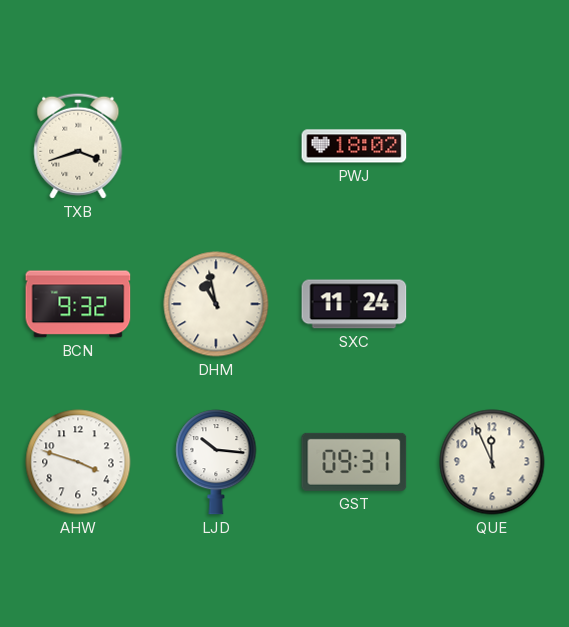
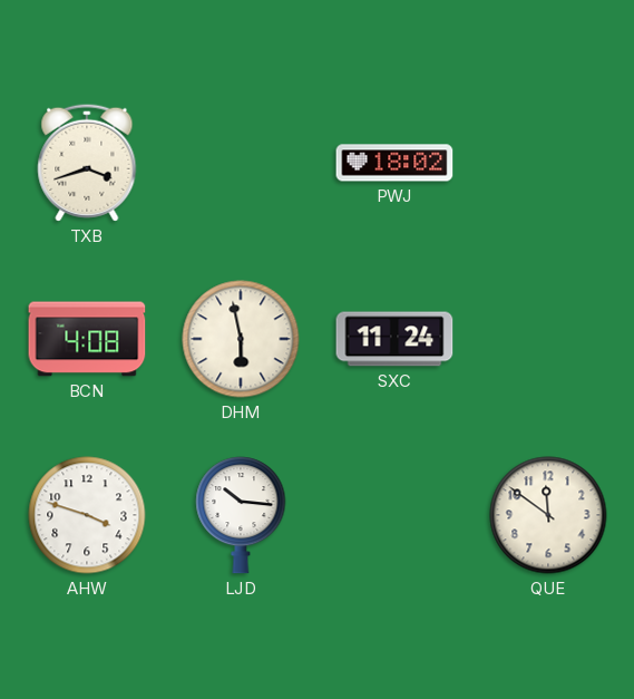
BCN: 9:32 -> 4:08
DHM: 10:58 -> 5:58
GST: 09:31 -> none
QUE: 11:56 -> 11:51
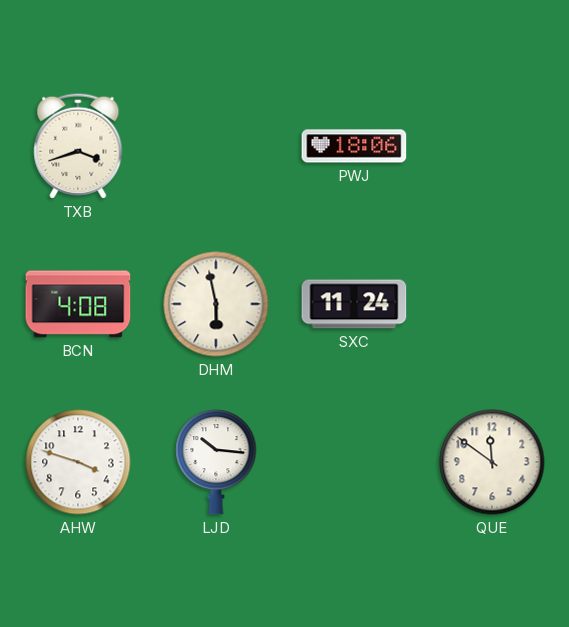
PWJ: 18:02 -> 18:06
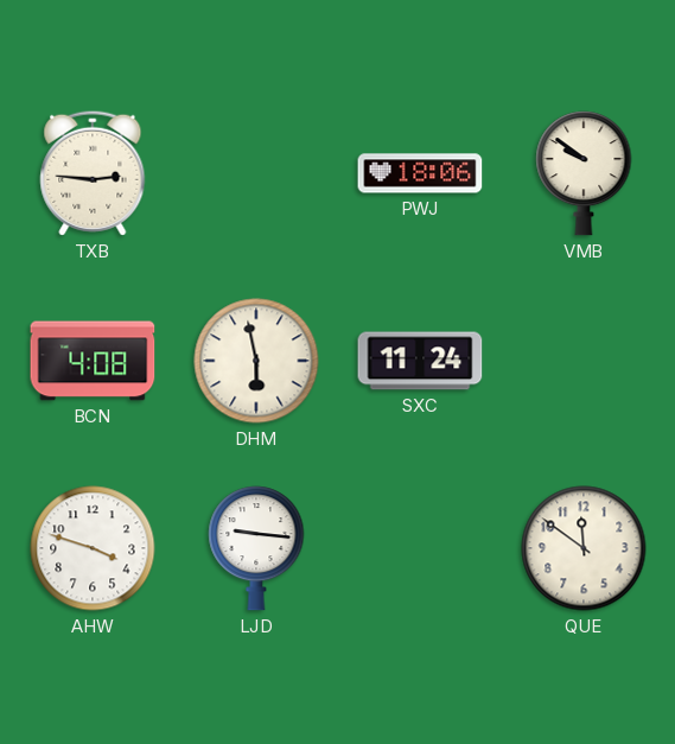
TXB: 3:42 -> 2:46
VMB: none -> 9:51
LJD: 10:16 -> 9:16
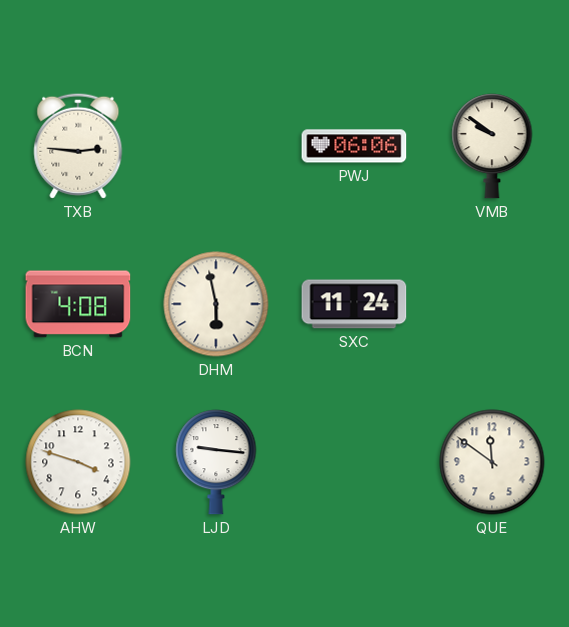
PWJ: 18:06 -> 06:06
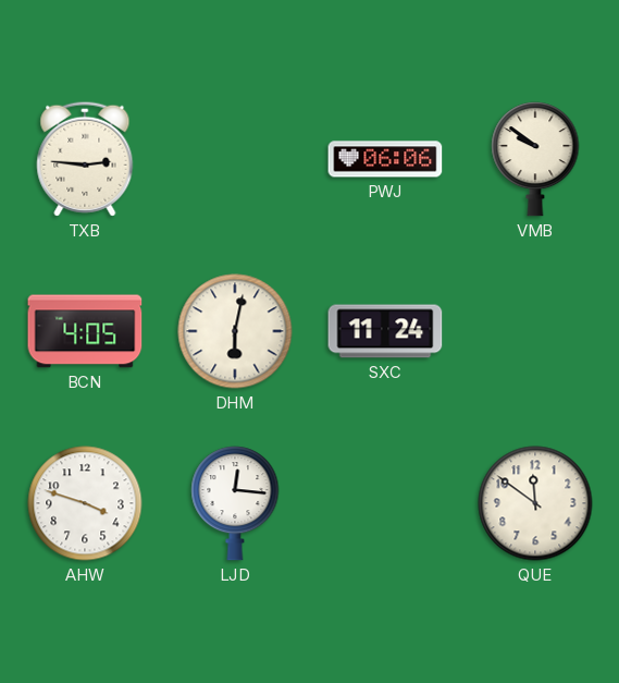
BCN: 4:08 -> 4:05
DHM: 5:58 -> 6:02
LJD: 9:16 -> 12:16
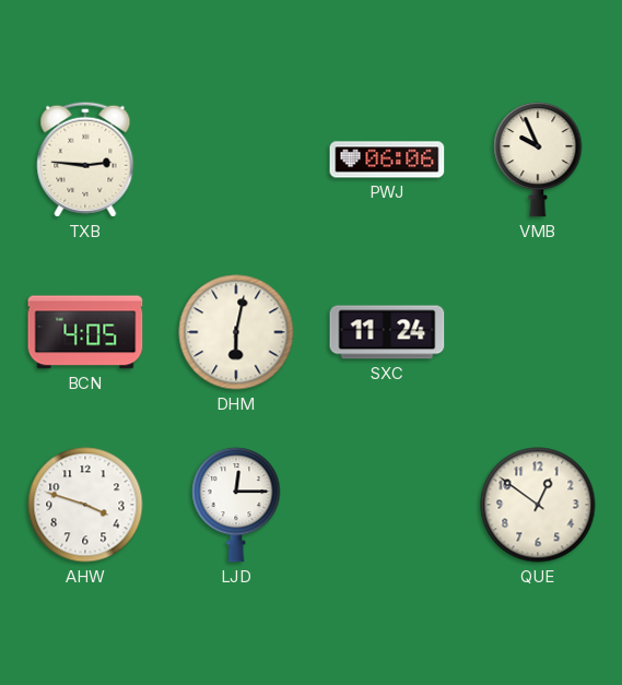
VMB: 9:51 -> 9:56
LJD: 12:16 -> 12:15
QUE: 11:51 -> 12:51
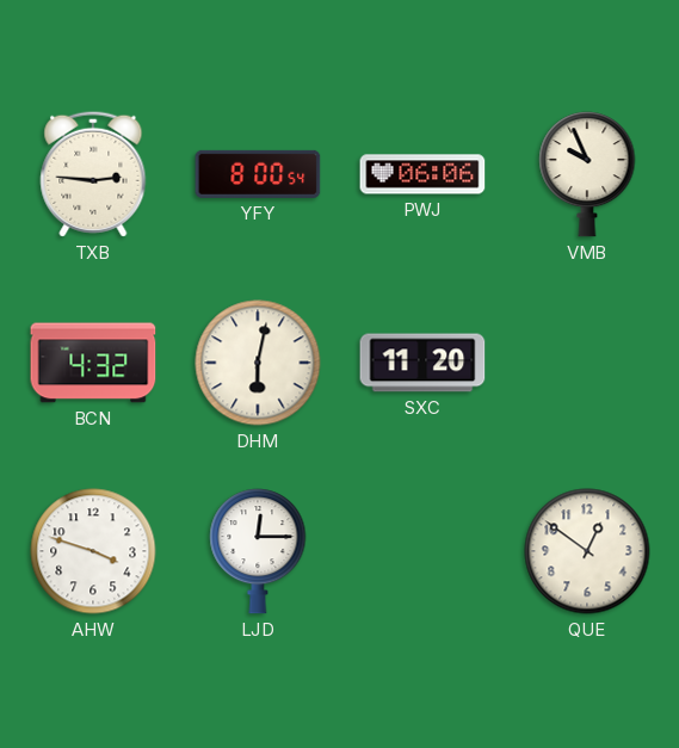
YFY: none -> 8:00
BCN: 4:05 -> 4:32
SXC: 11:24 -> 11:20
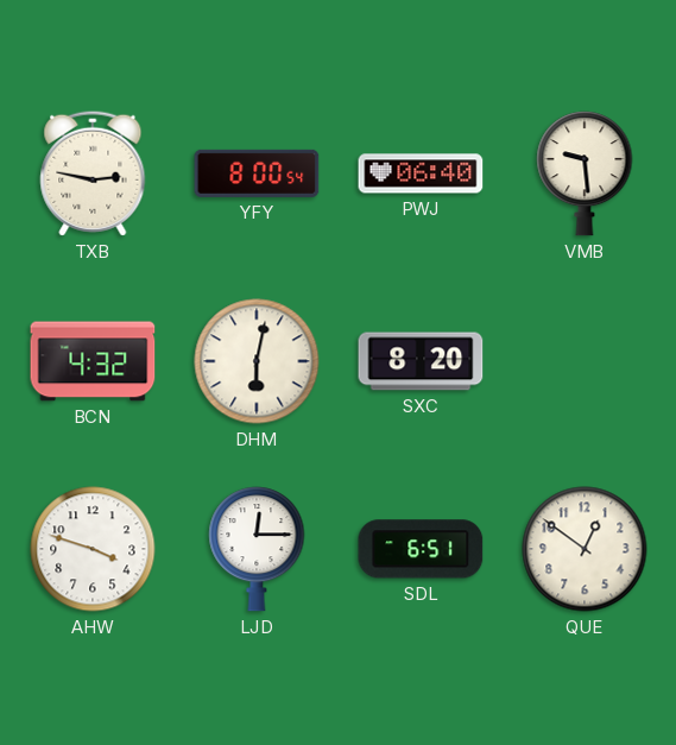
TXB: 2:46 -> 2:47
PWJ: 06:06 -> 06:40
VMB: 9:56 -> 9:29
SXC: 11:20 -> 8:20
SDL: none -> 6:51
